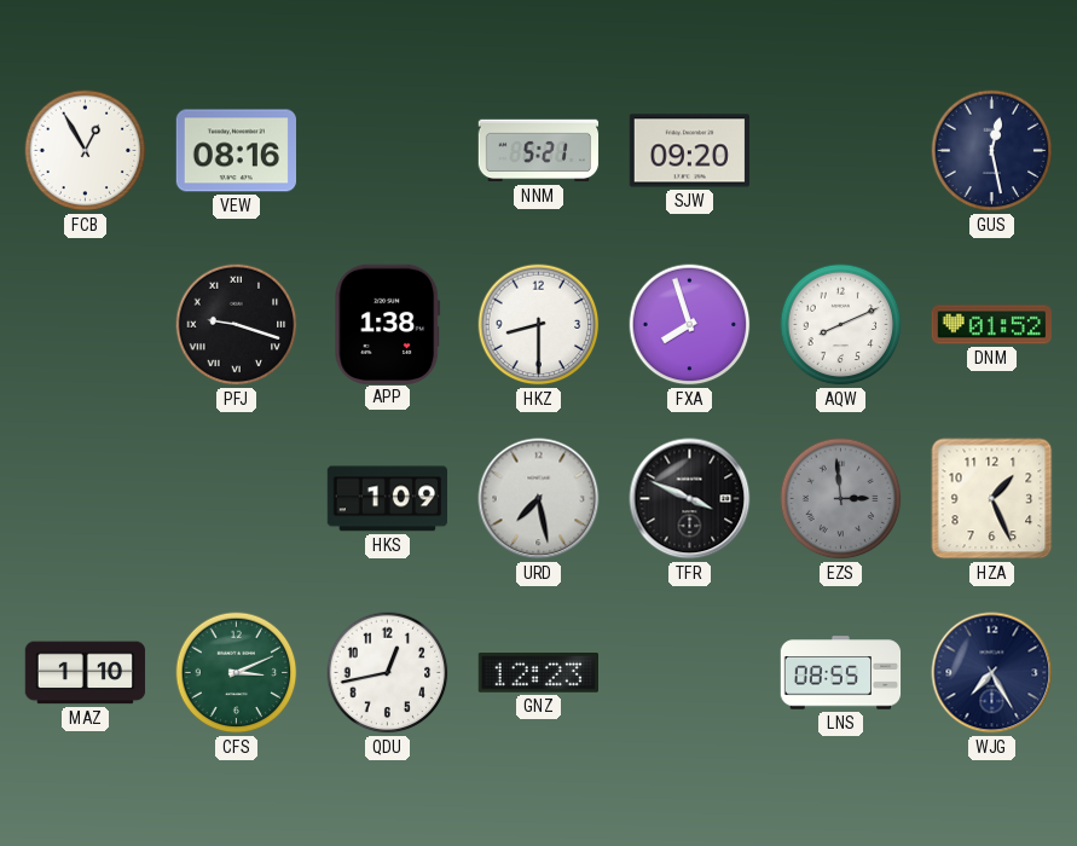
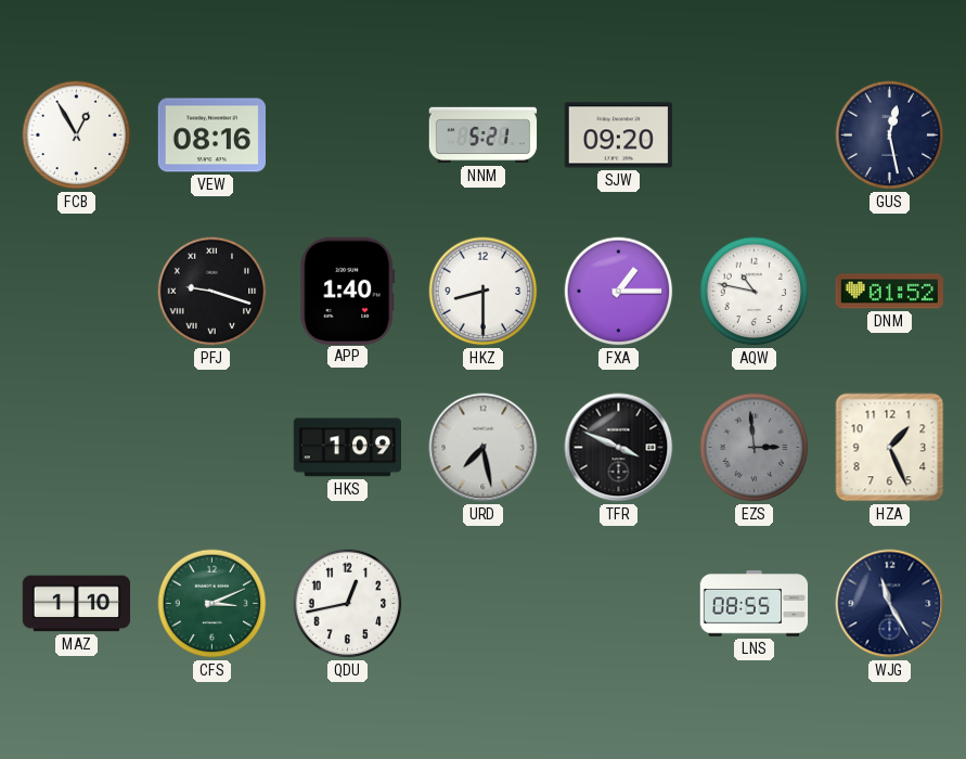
APP: 1:38 -> 1:40
FXA: 7:57 -> 1:15
AQW: 8:11 -> 10:47
GNZ: 12:23 -> none
WJG: 7:25 -> 11:25
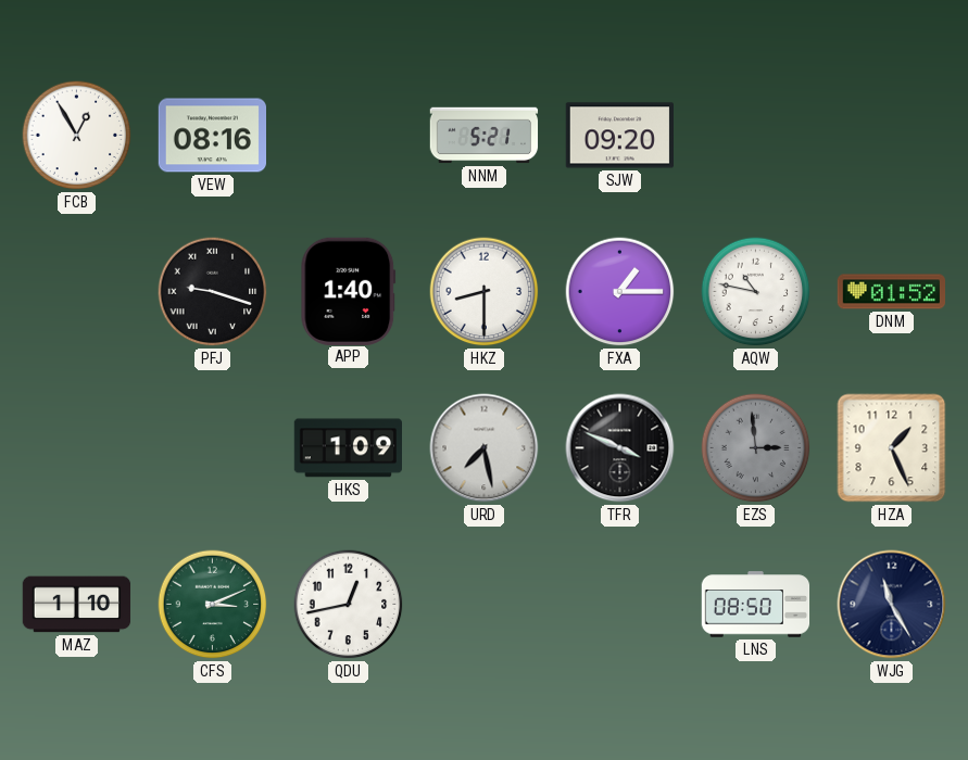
GUS: 12:28 -> none
LNS: 08:55 -> 08:50
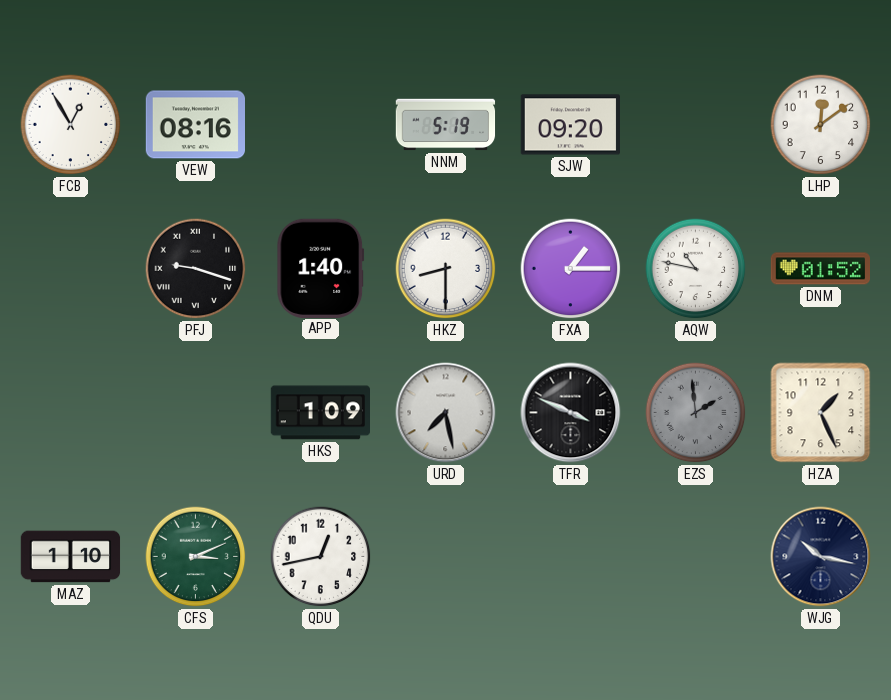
NNM: 5:21 -> 5:19
LHP: none -> 12:09
EZS: 2:59 -> 1:59
LNS: 08:50 -> none
WJG: 11:25 -> 10:17
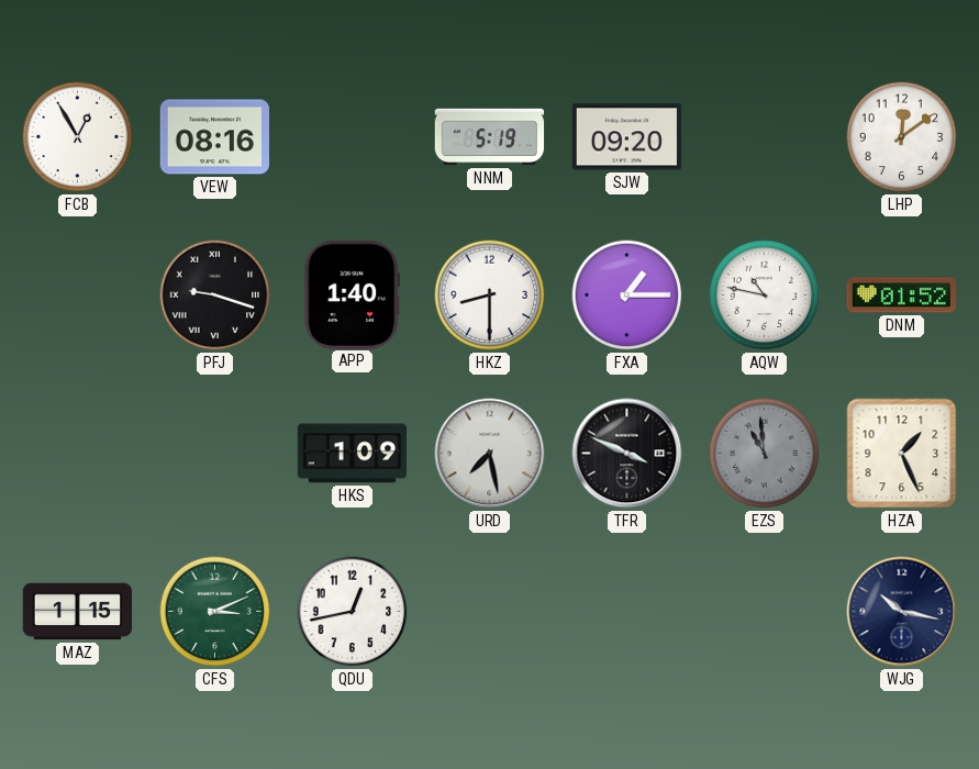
EZS: 1:59 -> 10:59
MAZ: 1:10 -> 1:15
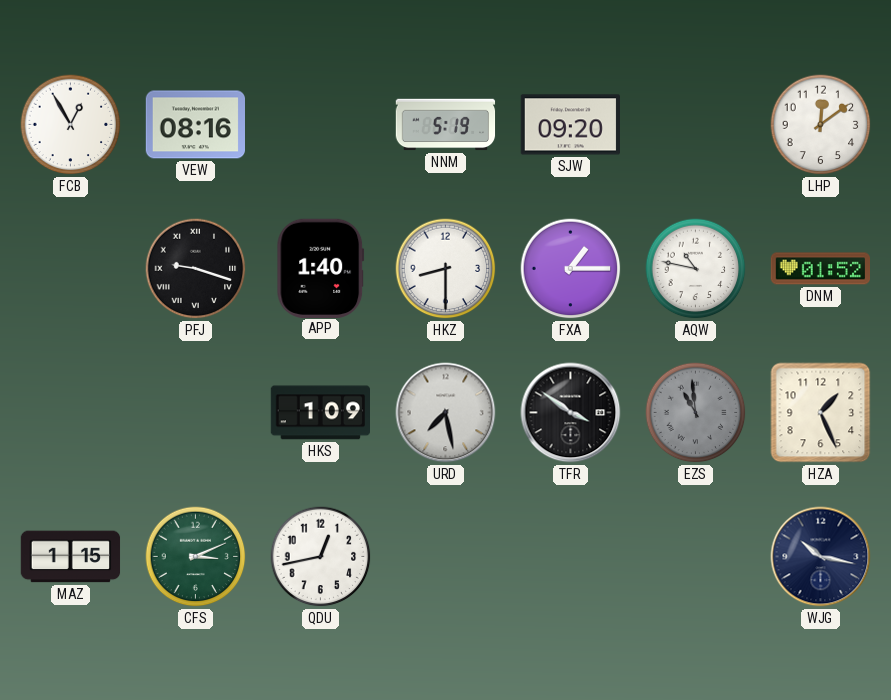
TFR: 3:49 -> 3:51
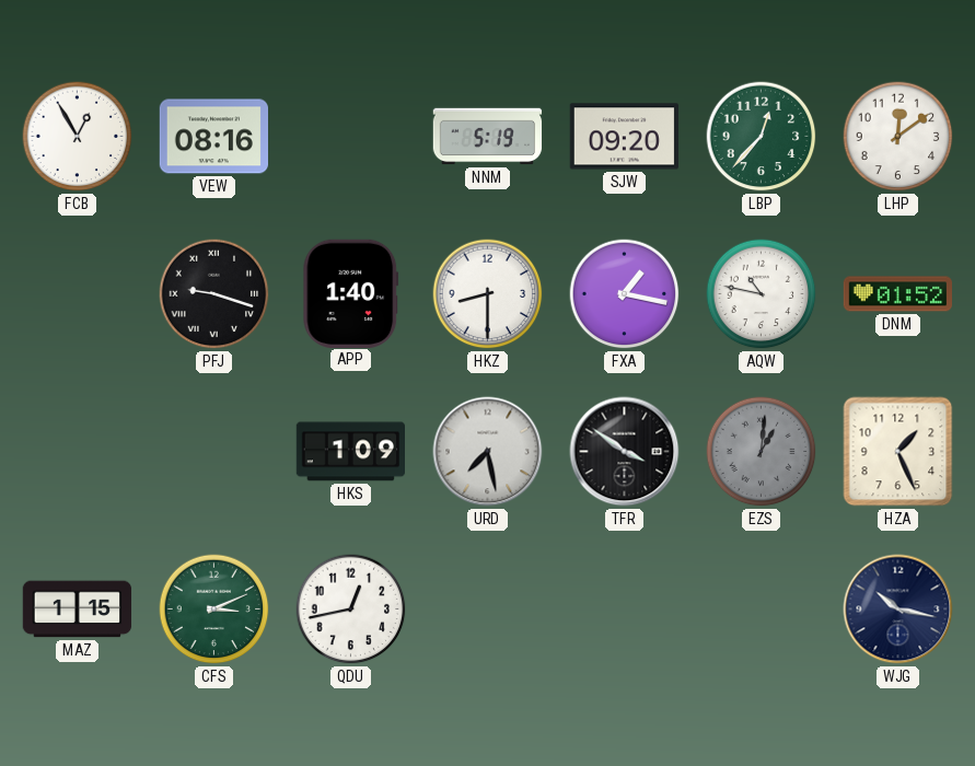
LBP: none -> 12:37
FXA: 1:15 -> 1:17
EZS: 10:59 -> 1:01
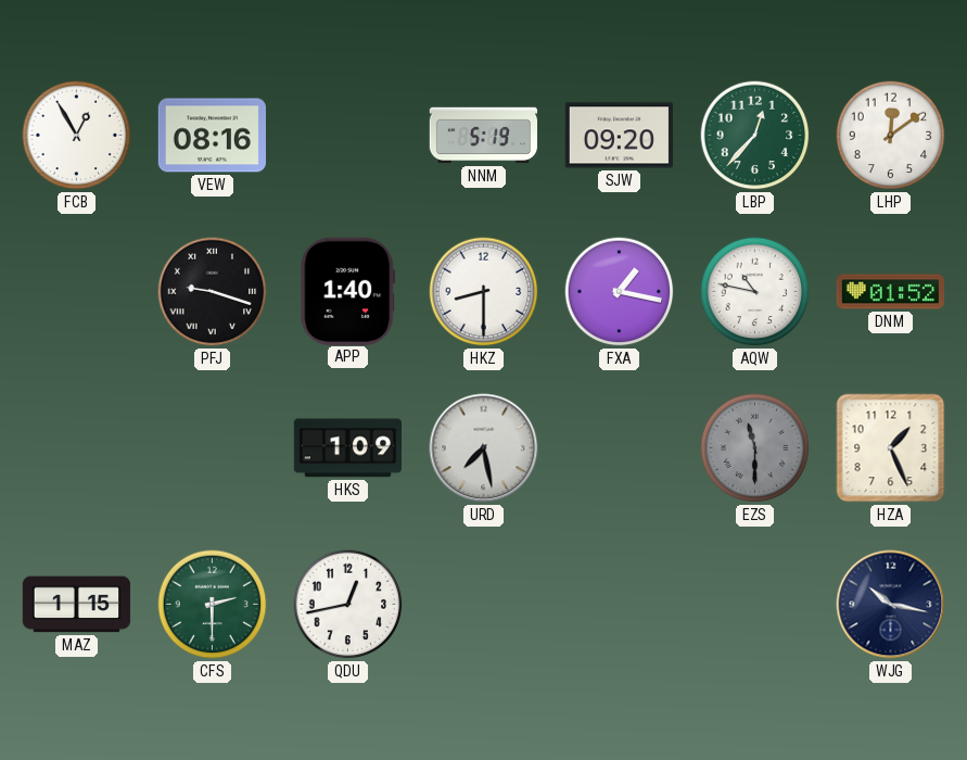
TFR: 3:51 -> none
EZS: 1:01 -> 11:30
CFS: 3:11 -> 2:30
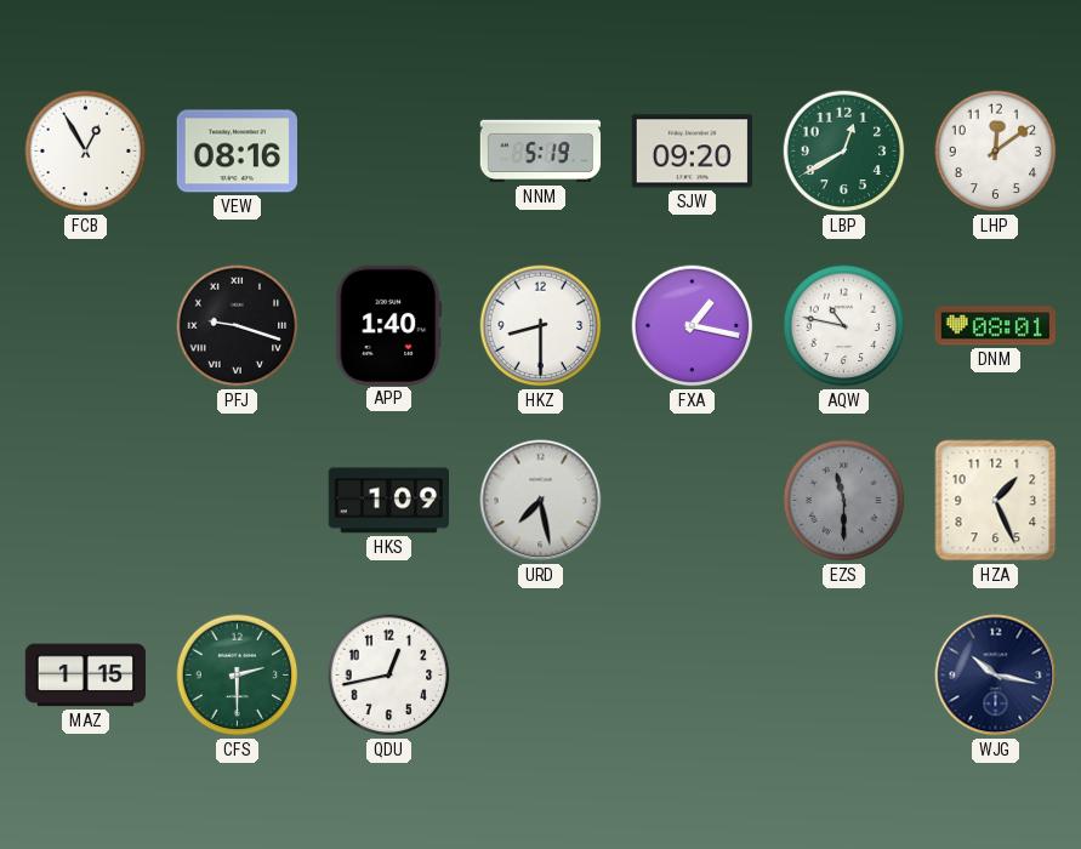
LBP: 12:37 -> 12:40
DNM: 01:52 -> 08:01
